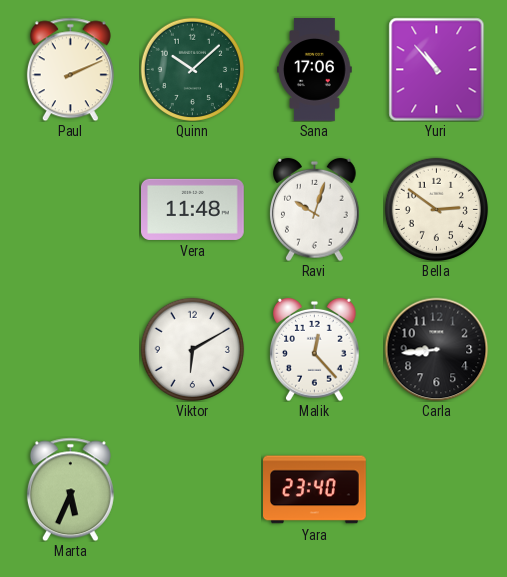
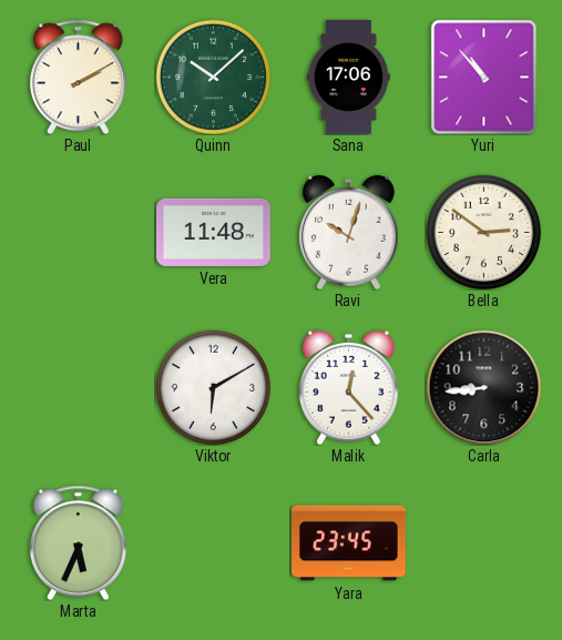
Paul: 2:11 -> 2:10
Yara: 23:40 -> 23:45
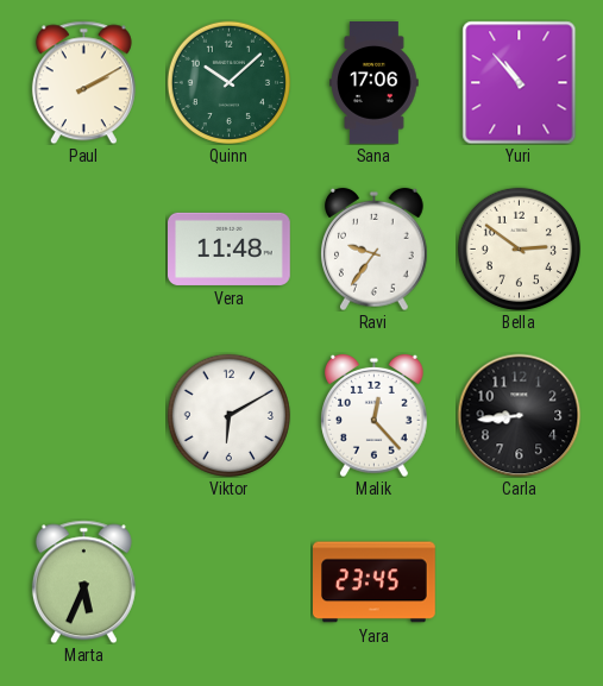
Ravi: 10:03 -> 9:36
